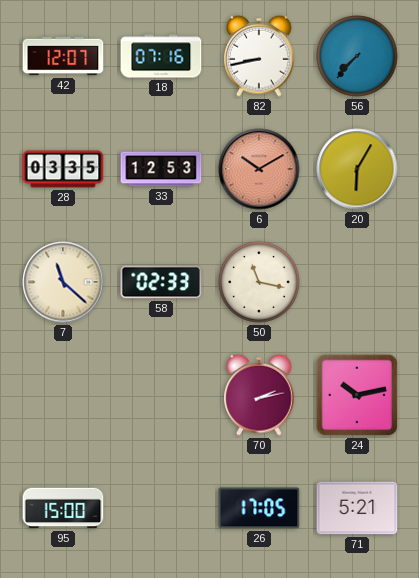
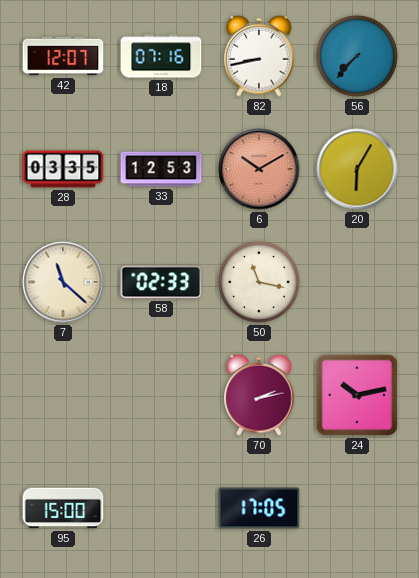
71: 5:21 -> none
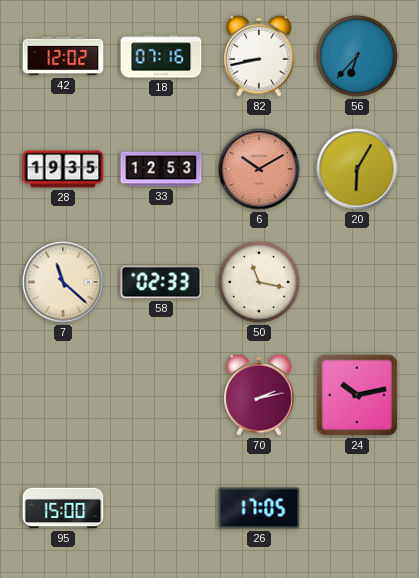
42: 12:07 -> 12:02
56: 7:37 -> 6:37
28: 03:35 -> 19:35
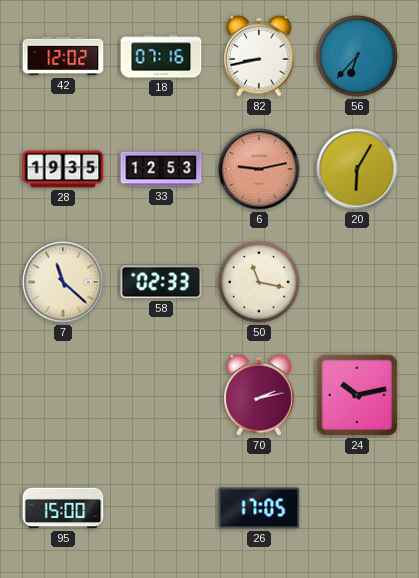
6: 10:10 -> 9:13
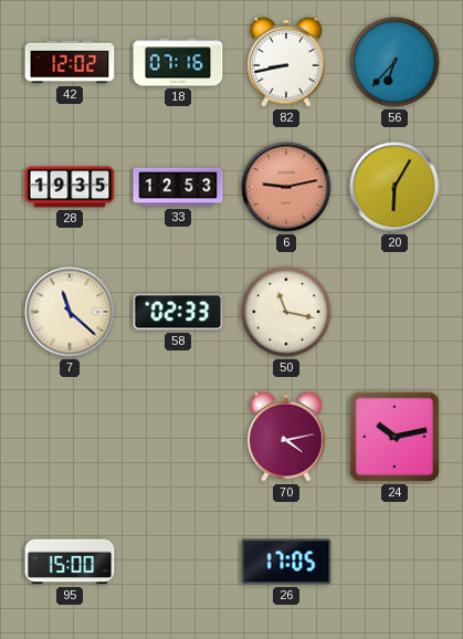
70: 2:13 -> 4:13
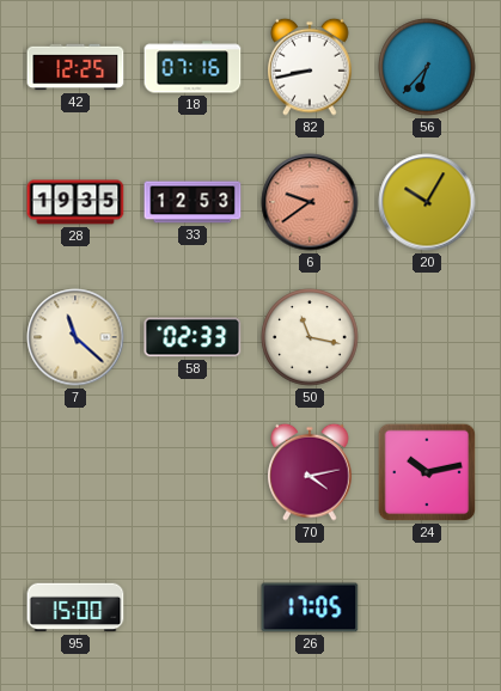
42: 12:02 -> 12:25
6: 9:13 -> 9:39
20: 6:05 -> 10:05
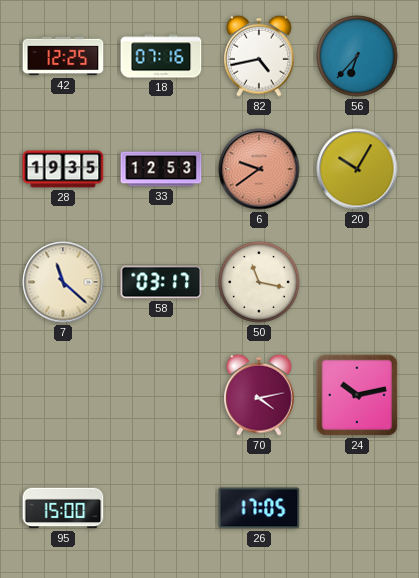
82: 8:43 -> 4:43
58: 02:33 -> 03:17
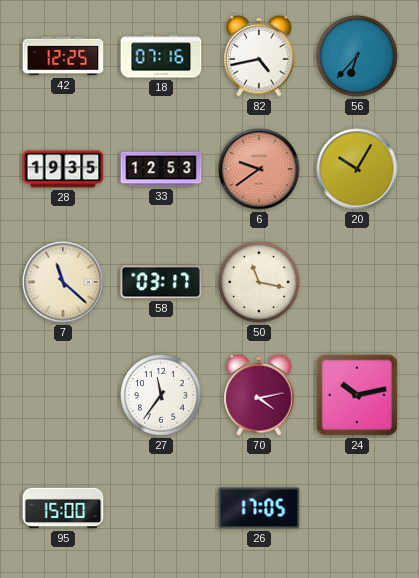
27: none -> 11:36
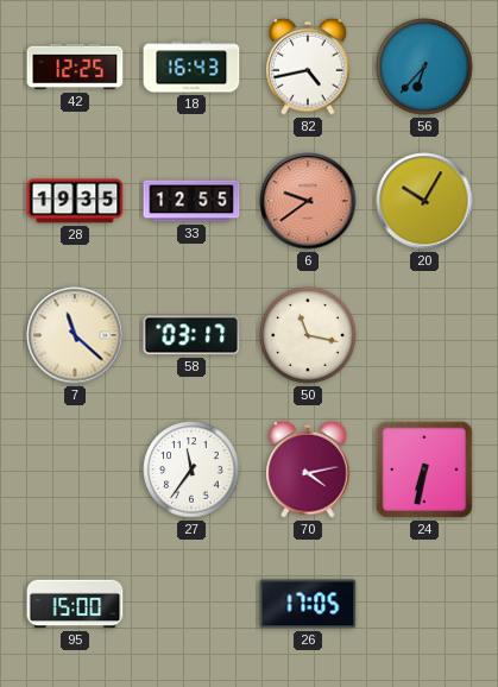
18: 07:16 -> 16:43
33: 12:53 -> 12:55
24: 10:13 -> 6:32
